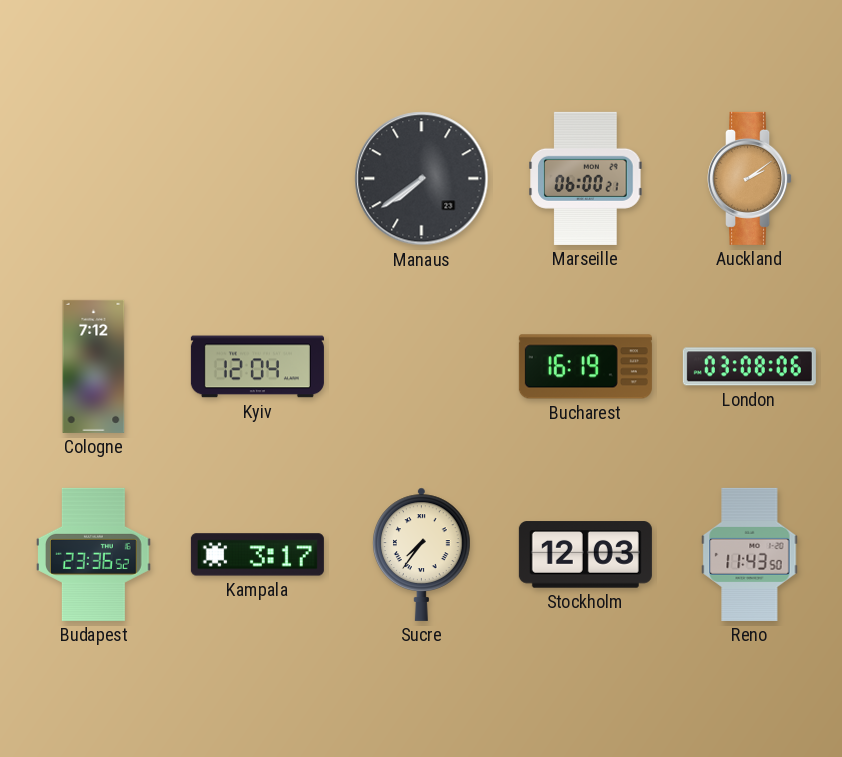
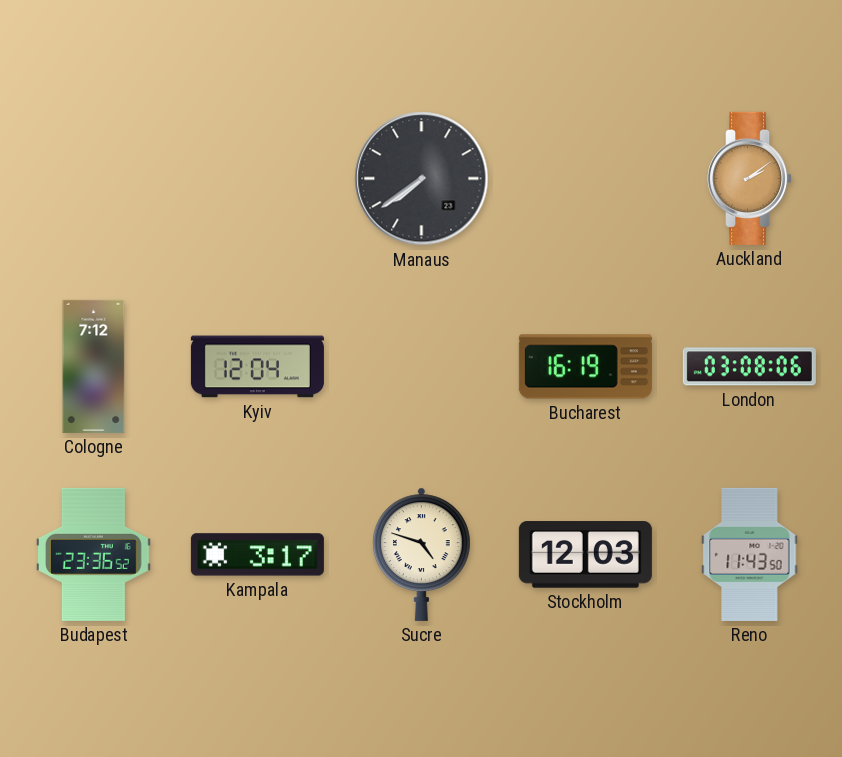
Marseille: 06:00 -> none
Sucre: 7:36 -> 4:48
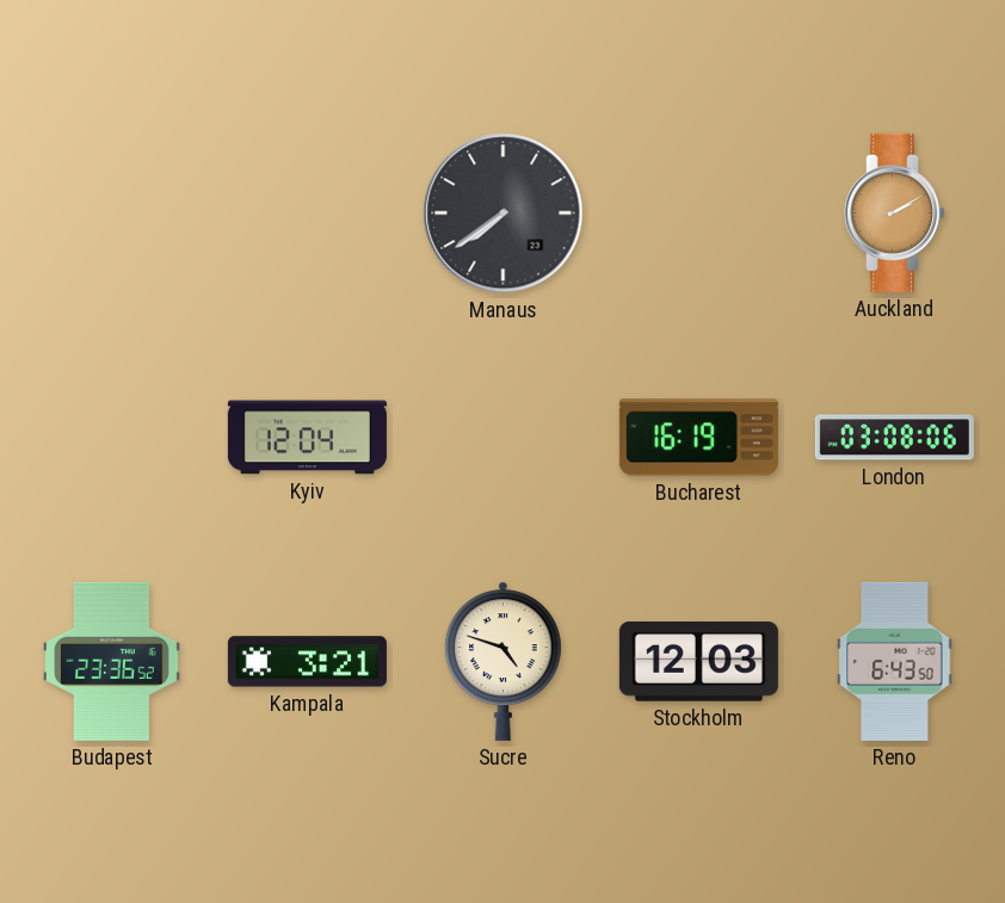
Auckland: 2:09 -> 2:10
Cologne: 7:12 -> none
Kampala: 3:17 -> 3:21
Reno: 11:43 -> 6:43
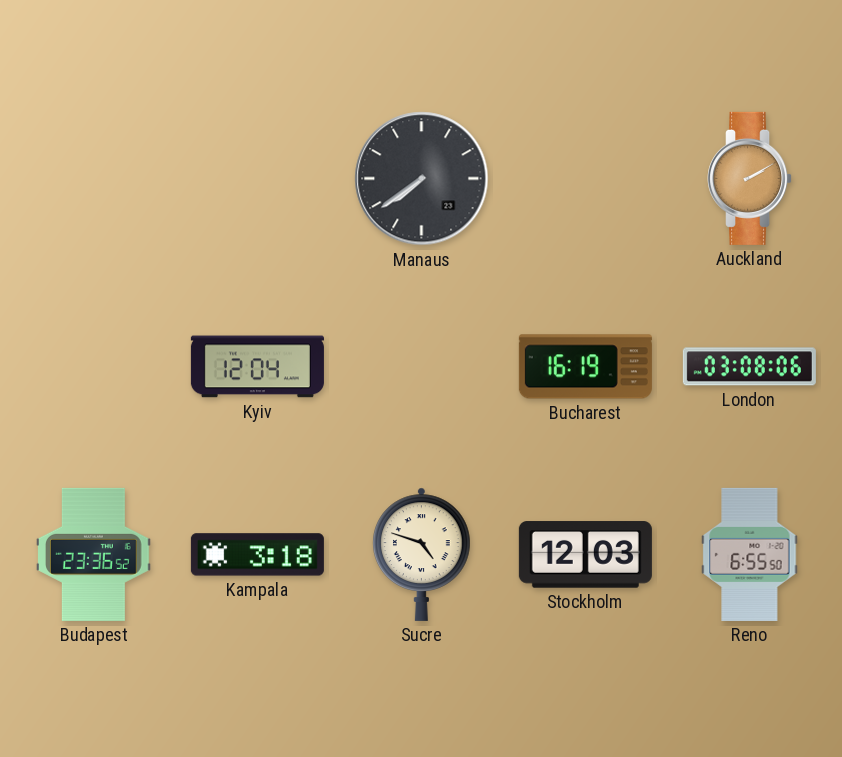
Kampala: 3:21 -> 3:18
Reno: 6:43 -> 6:55
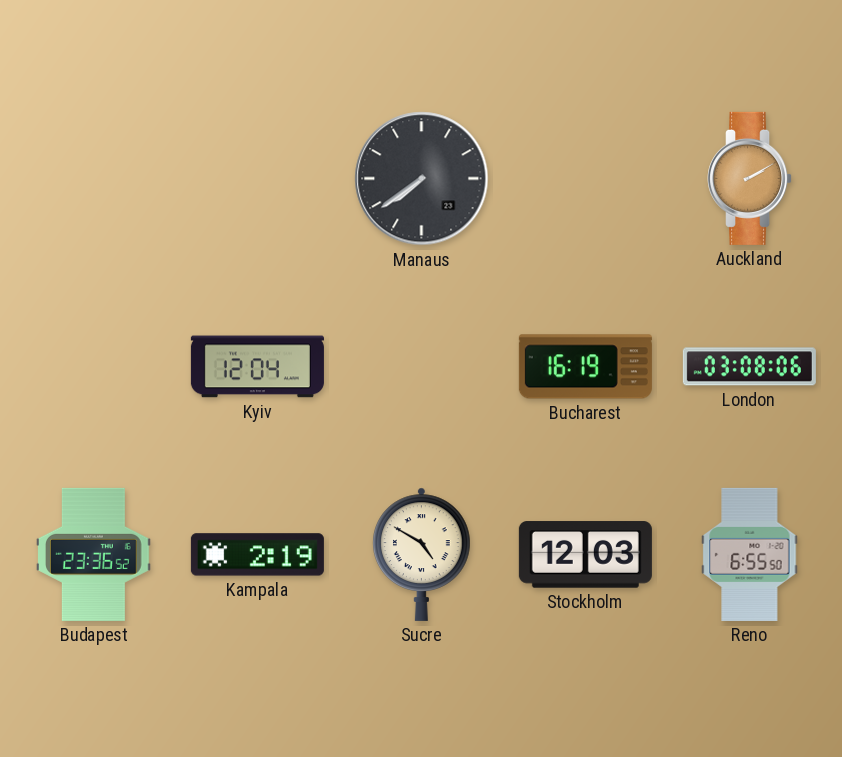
Kampala: 3:18 -> 2:19
Sucre: 4:48 -> 4:50
